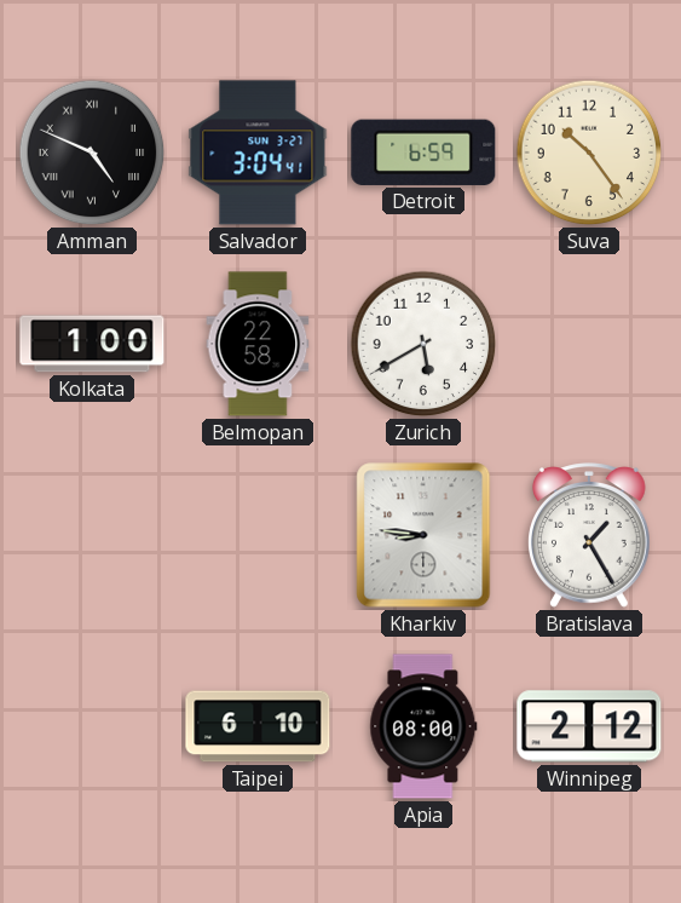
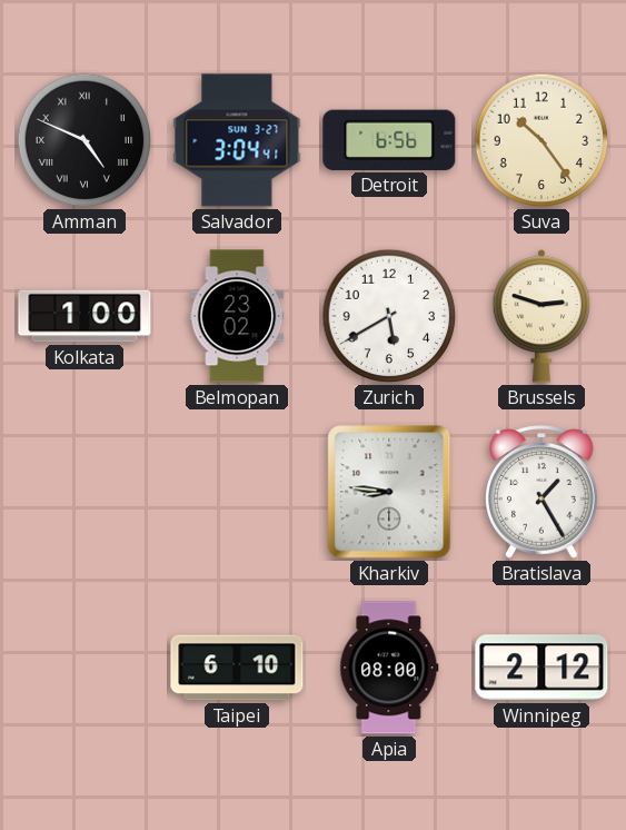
Detroit: 6:59 -> 6:56
Belmopan: 22:58 -> 23:02
Brussels: none -> 2:48
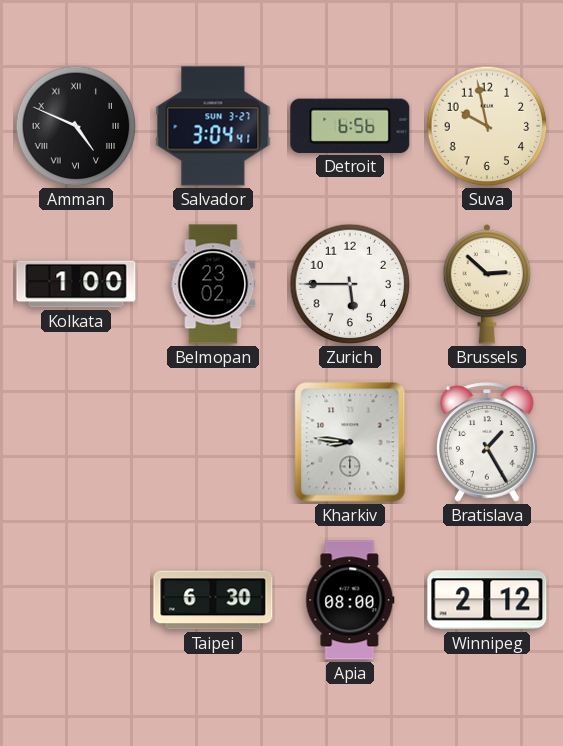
Suva: 10:24 -> 9:58
Zurich: 5:40 -> 5:45
Brussels: 2:48 -> 2:52
Taipei: 6:10 -> 6:30
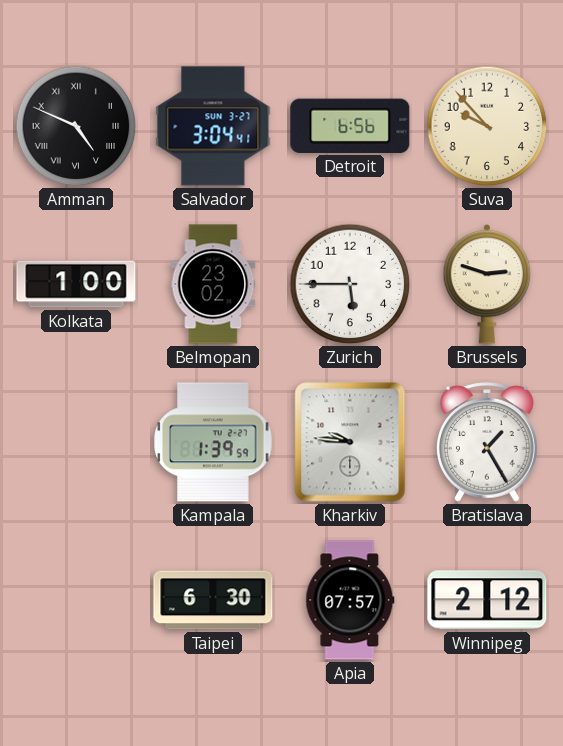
Suva: 9:58 -> 9:53
Brussels: 2:52 -> 2:48
Kampala: none -> 1:39
Kharkiv: 8:46 -> 9:46
Apia: 08:00 -> 07:57
